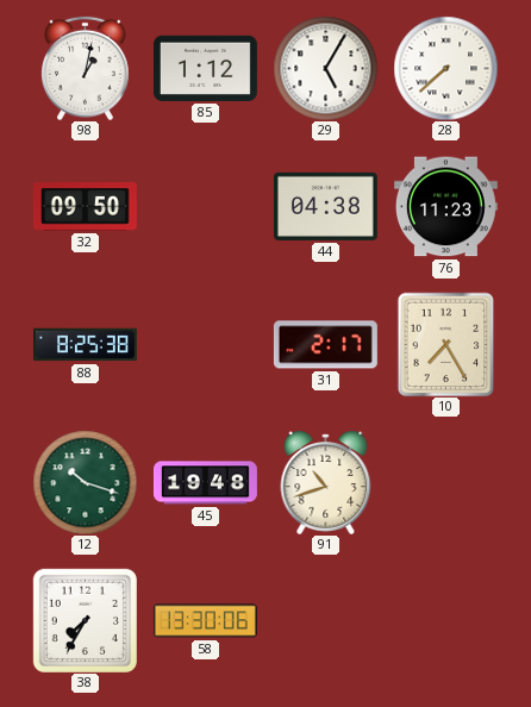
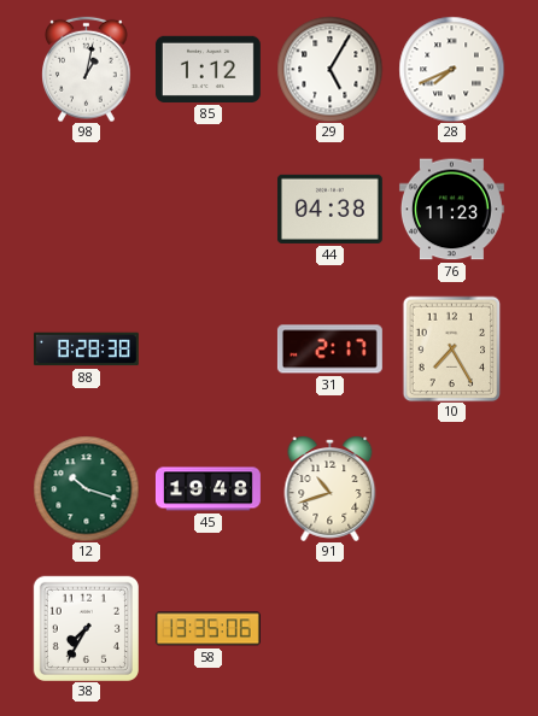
28: 7:38 -> 7:41
32: 09:50 -> none
88: 8:25 -> 8:28
58: 13:30 -> 13:35
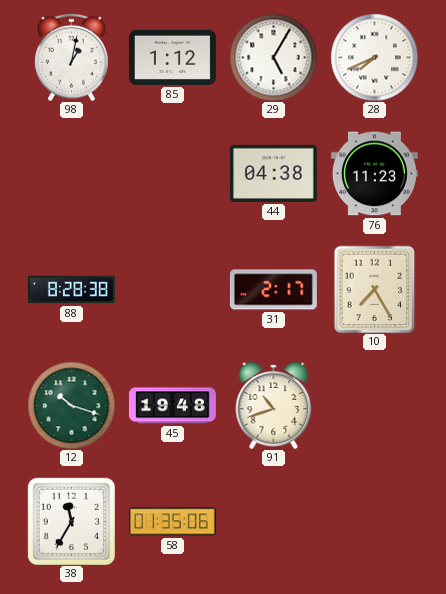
38: 7:35 -> 11:35
58: 13:35 -> 01:35
